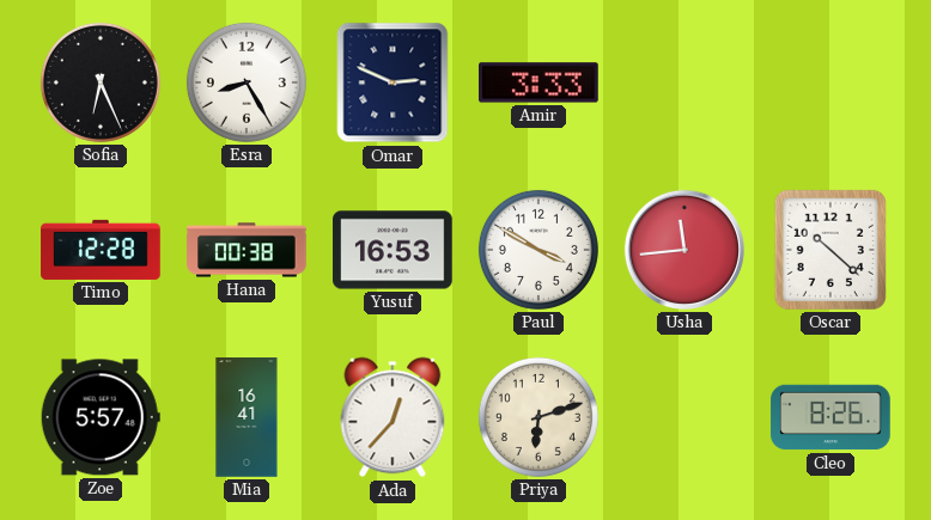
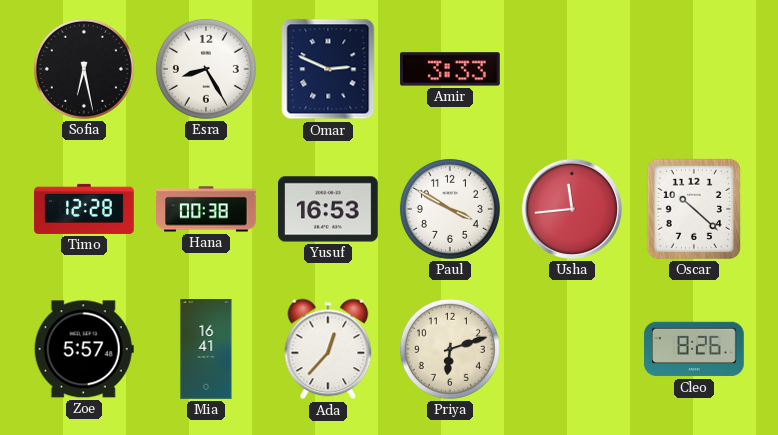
Sofia: 6:26 -> 6:28
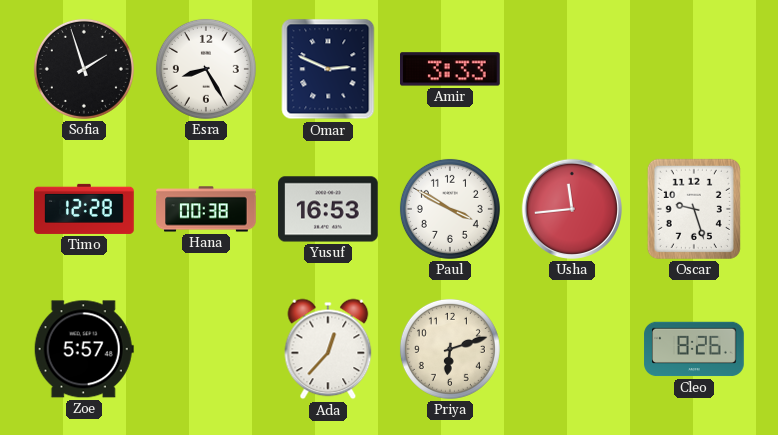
Sofia: 6:28 -> 1:57
Oscar: 10:22 -> 9:27
Mia: 16:41 -> none
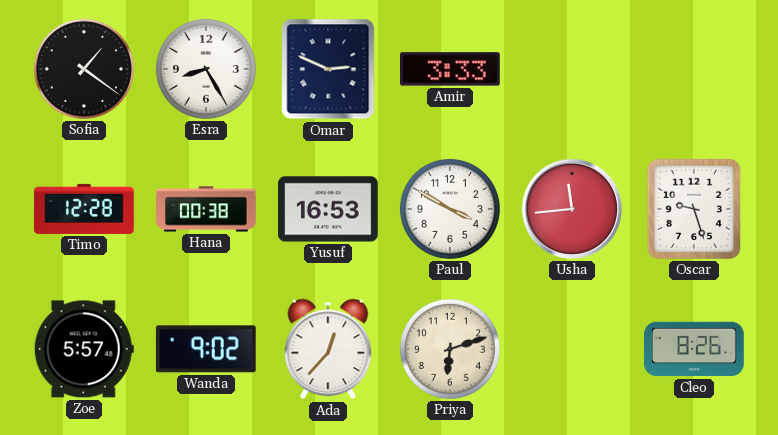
Sofia: 1:57 -> 1:21
Wanda: none -> 9:02
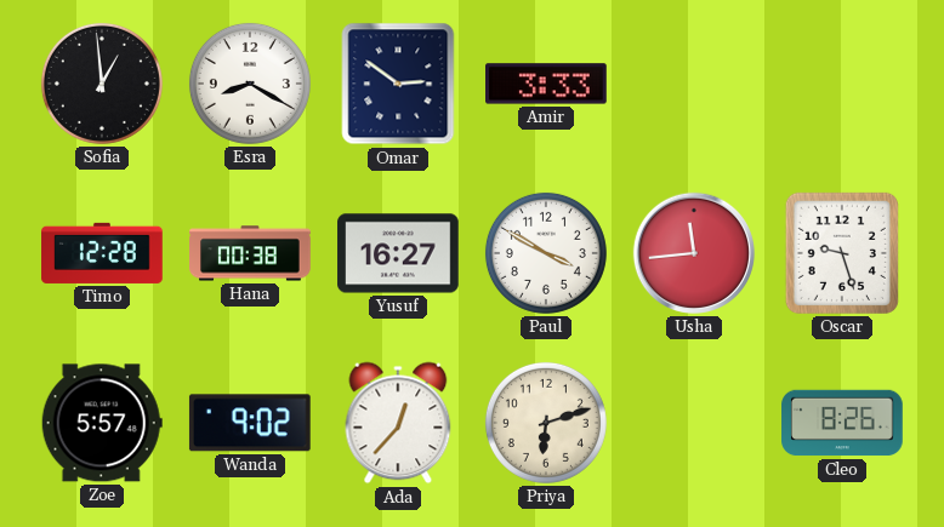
Sofia: 1:21 -> 12:59
Esra: 8:25 -> 8:20
Omar: 2:49 -> 2:51
Yusuf: 16:53 -> 16:27
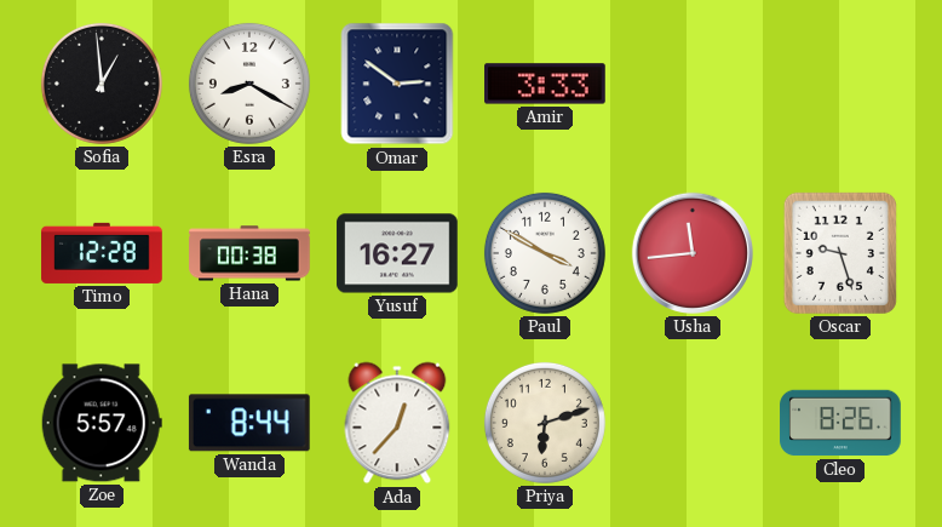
Wanda: 9:02 -> 8:44
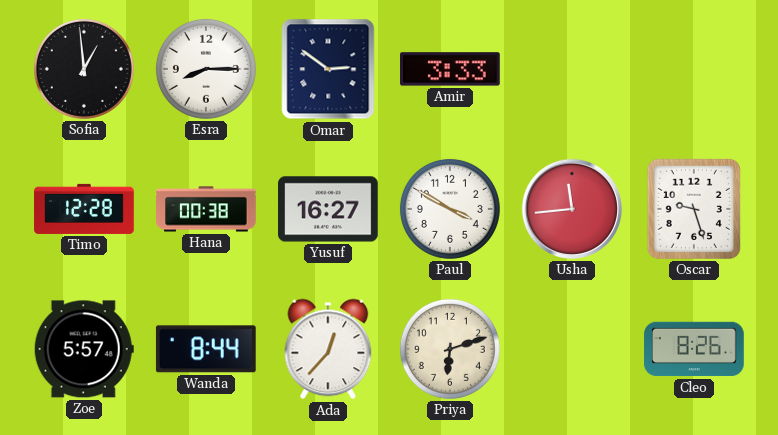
Esra: 8:20 -> 8:15
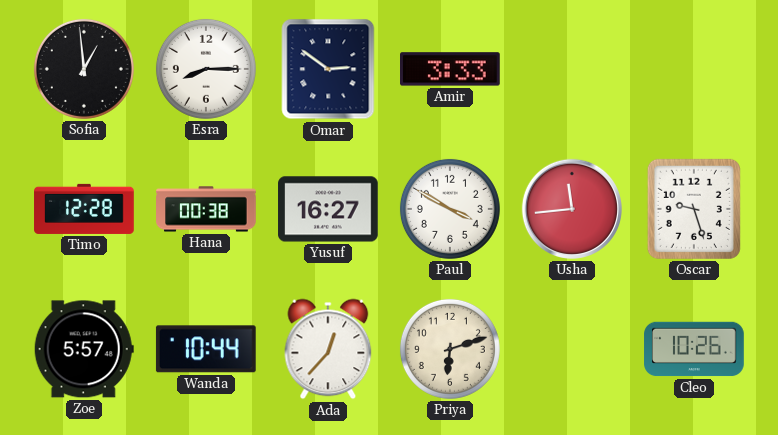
Wanda: 8:44 -> 10:44
Cleo: 8:26 -> 10:26
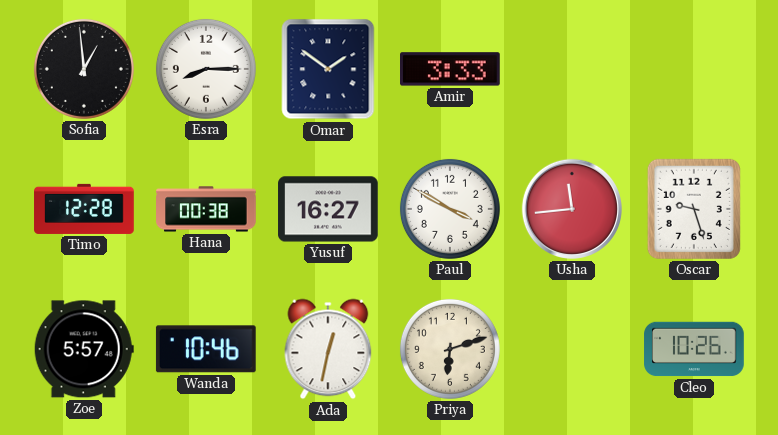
Omar: 2:51 -> 1:51
Wanda: 10:44 -> 10:46
Ada: 12:37 -> 12:32
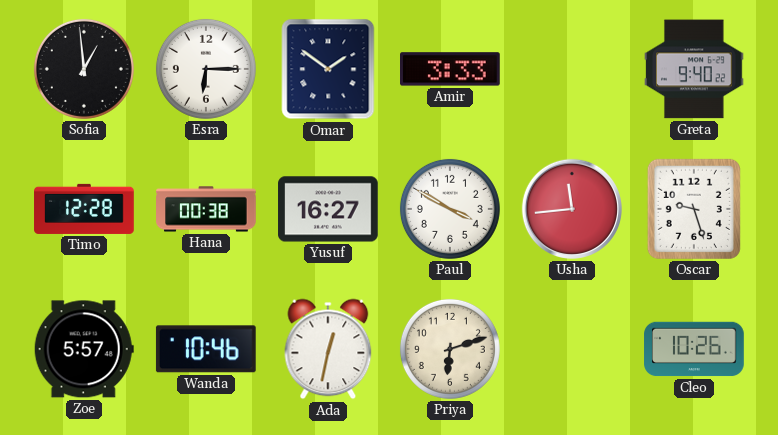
Esra: 8:15 -> 6:15
Greta: none -> 9:40
